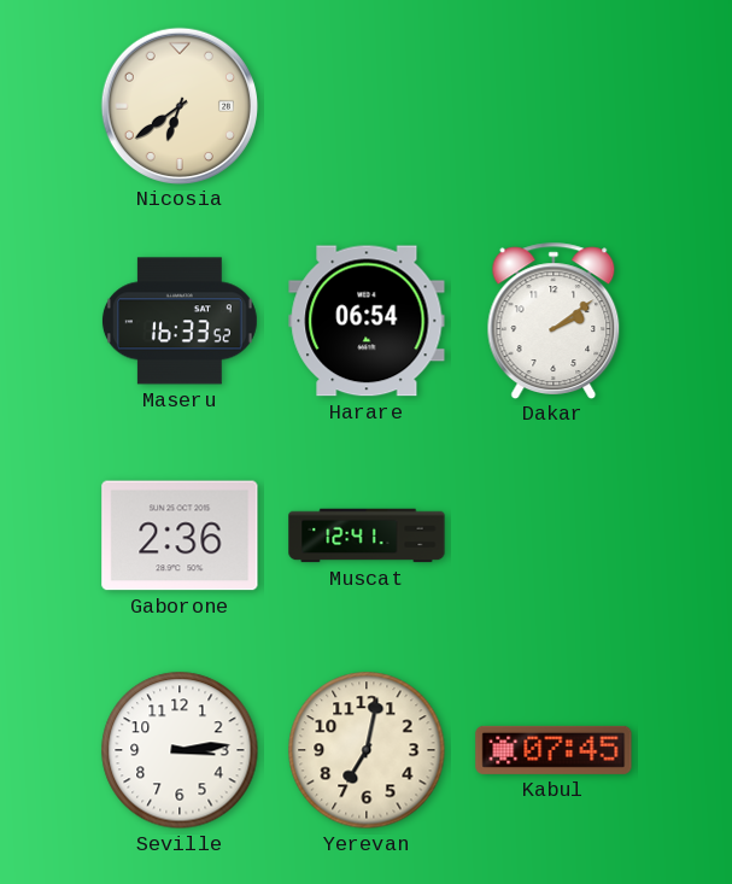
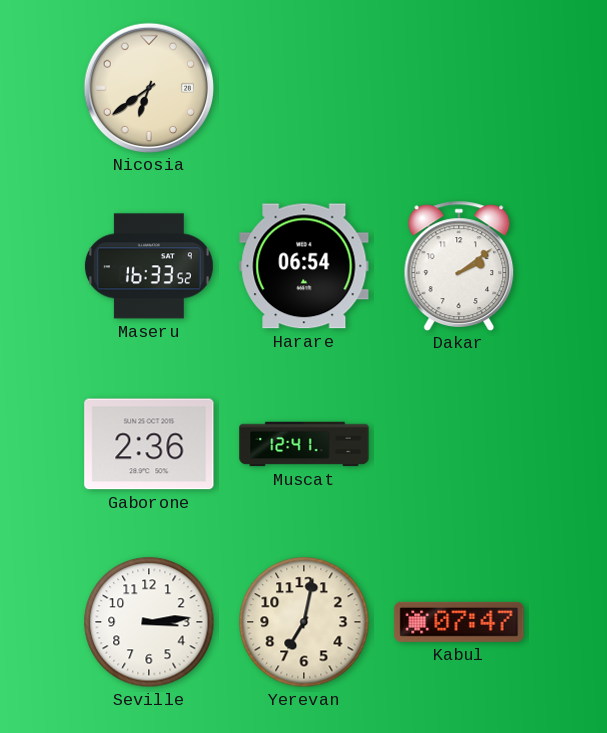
Kabul: 07:45 -> 07:47
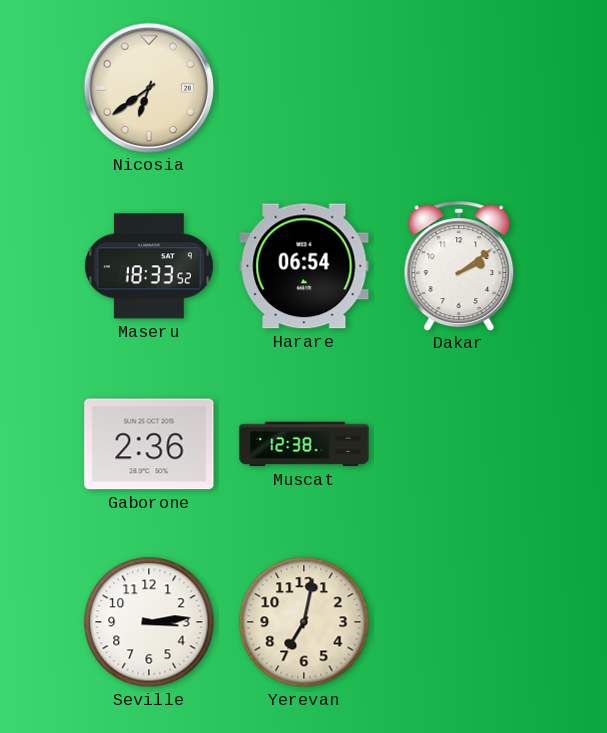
Maseru: 16:33 -> 18:33
Muscat: 12:41 -> 12:38
Kabul: 07:47 -> none
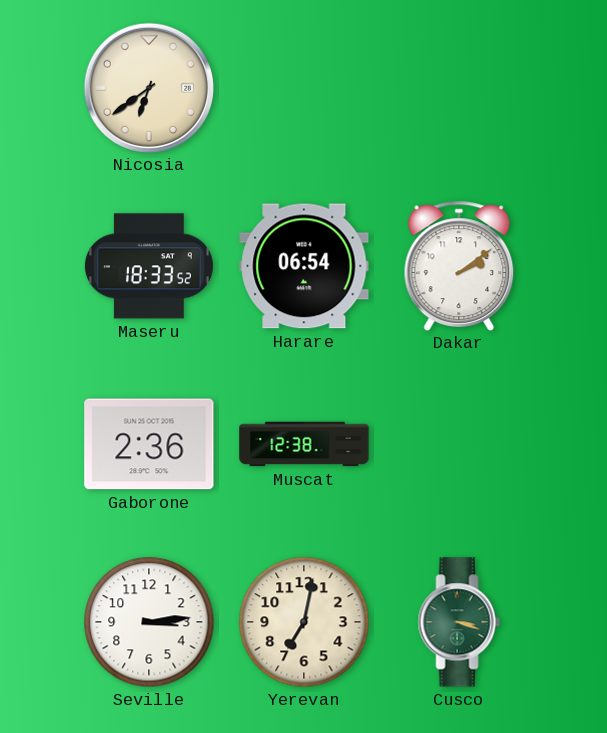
Cusco: none -> 3:18
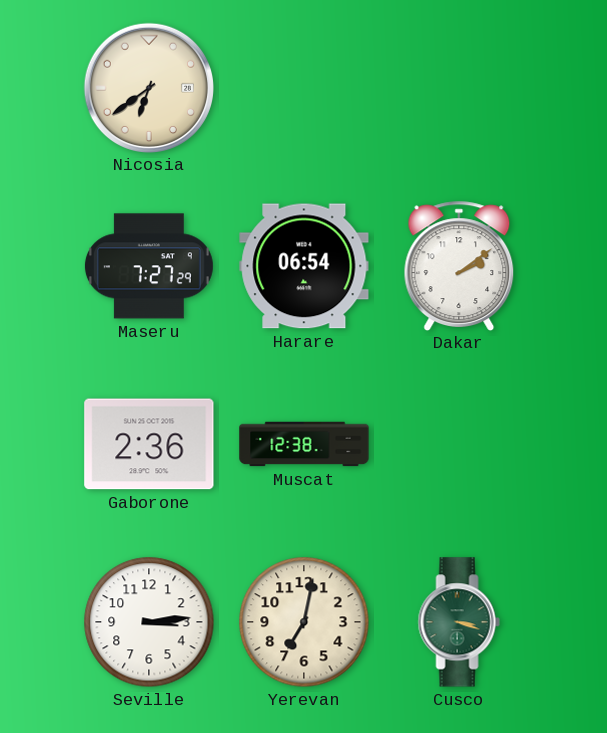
Maseru: 18:33 -> 7:27
